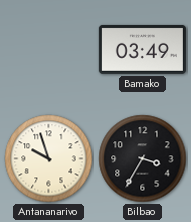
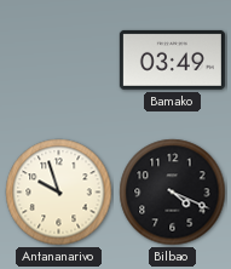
Bilbao: 3:35 -> 4:19
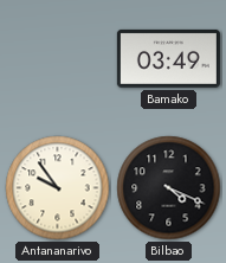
Antananarivo: 9:57 -> 9:54
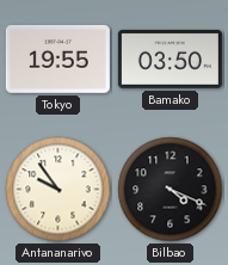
Tokyo: none -> 19:55
Bamako: 03:49 -> 03:50
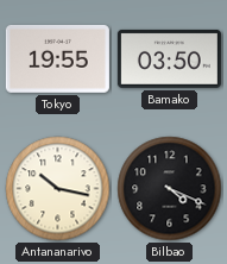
Antananarivo: 9:54 -> 10:17
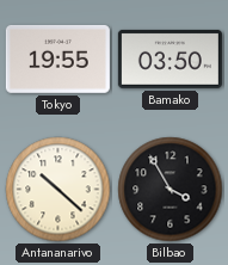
Antananarivo: 10:17 -> 10:22
Bilbao: 4:19 -> 3:55
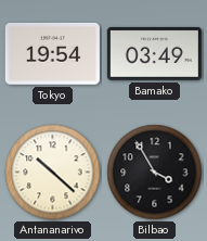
Tokyo: 19:55 -> 19:54
Bamako: 03:50 -> 03:49
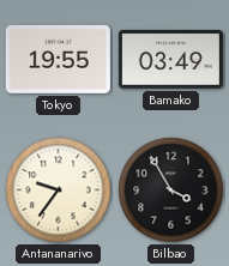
Tokyo: 19:54 -> 19:55
Antananarivo: 10:22 -> 9:36
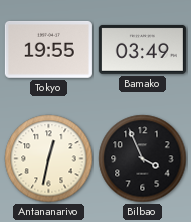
Antananarivo: 9:36 -> 12:32
Bilbao: 3:55 -> 3:56
